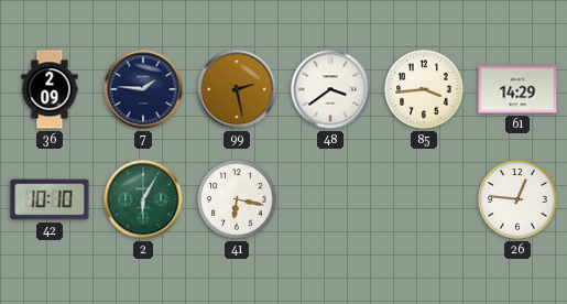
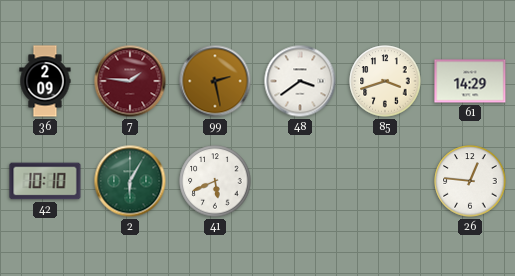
7 dial: navy -> burgundy
85: 3:44 -> 3:42
41: 6:17 -> 5:41
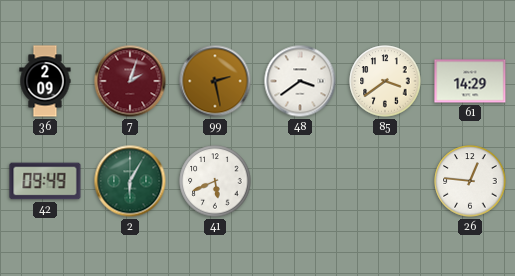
7: 1:46 -> 2:03
85: 3:42 -> 3:39
42: 10:10 -> 09:49
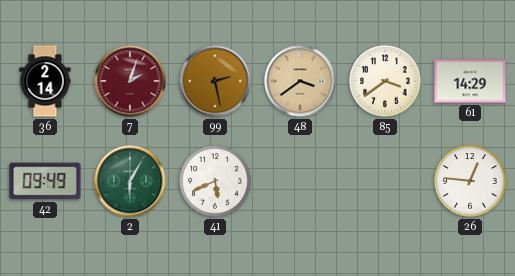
36: 2:09 -> 2:14
48 dial: white -> champagne
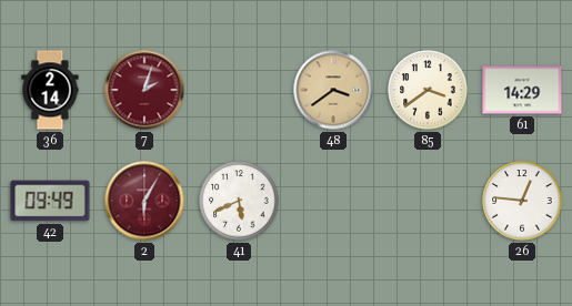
99: 2:28 -> none
2 dial: green -> burgundy
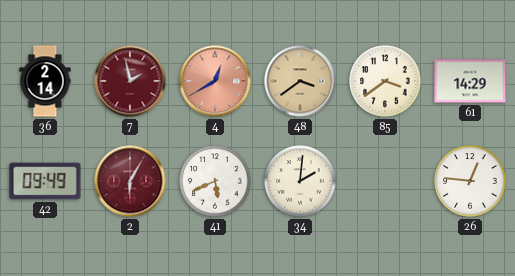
7: 2:03 -> 1:58
4: none -> 12:40
34: none -> 2:01
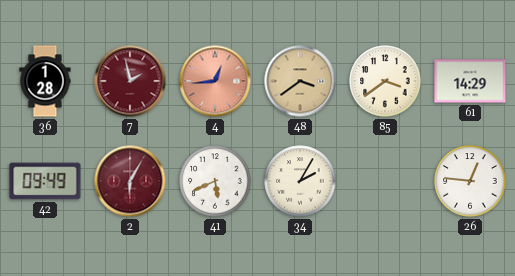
36: 2:14 -> 1:28
4: 12:40 -> 12:44
34: 2:01 -> 2:05
